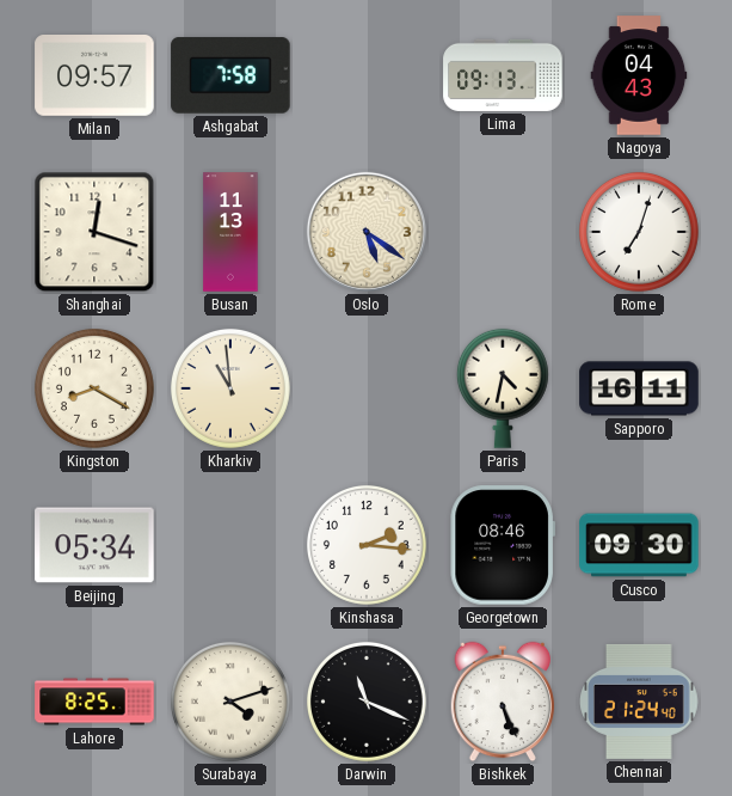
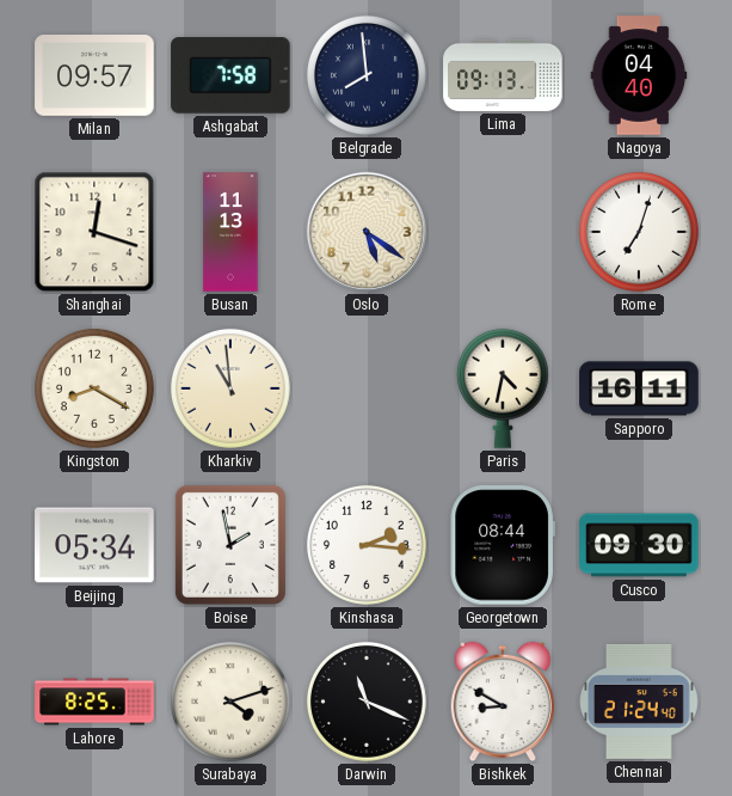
Belgrade: none -> 7:59
Nagoya: 04:43 -> 04:40
Boise: none -> 1:58
Georgetown: 08:46 -> 08:44
Bishkek: 5:26 -> 8:50
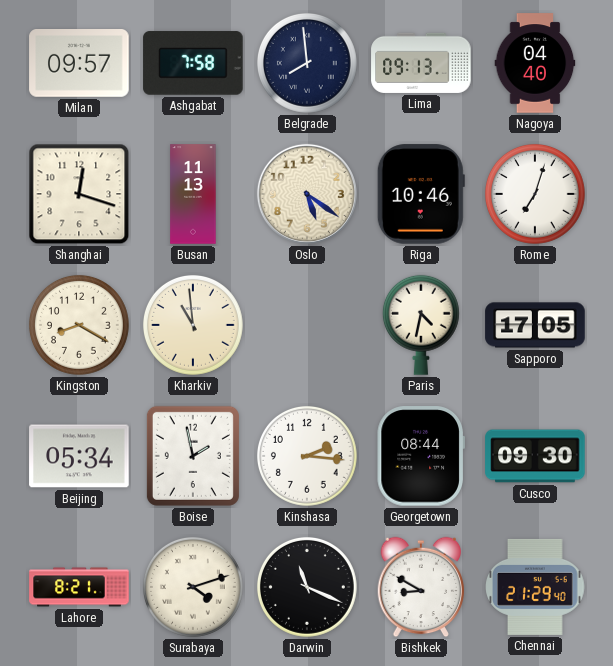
Riga: none -> 10:46
Sapporo: 16:11 -> 17:05
Lahore: 8:25 -> 8:21
Chennai: 21:24 -> 21:29
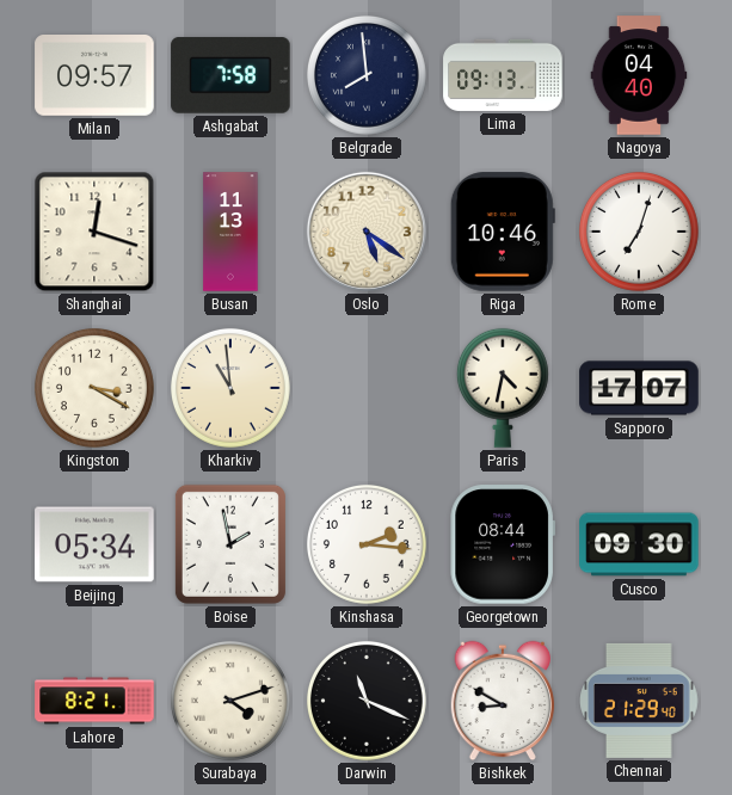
Kingston: 8:20 -> 3:20
Sapporo: 17:05 -> 17:07
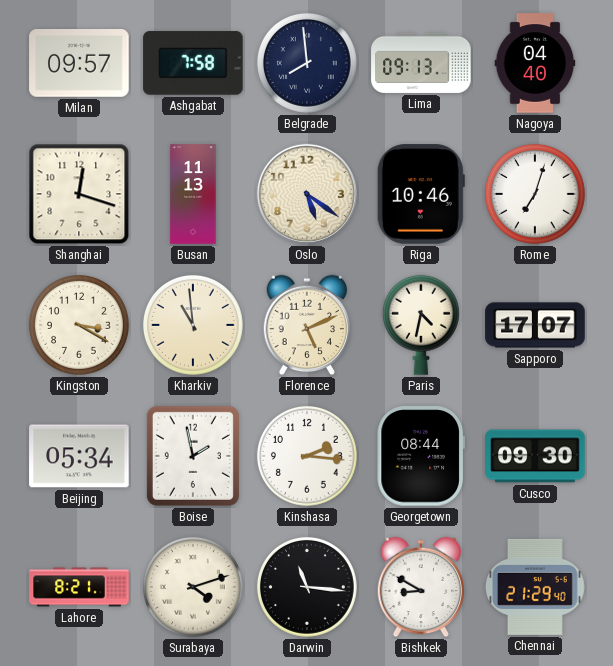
Florence: none -> 5:11
Darwin: 11:19 -> 11:16
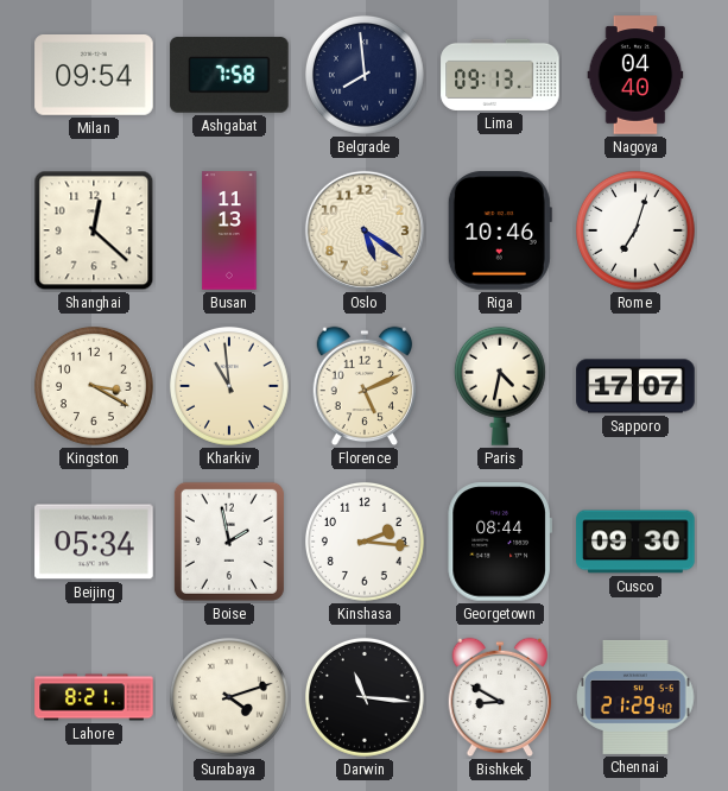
Milan: 09:57 -> 09:54
Shanghai: 12:18 -> 12:22
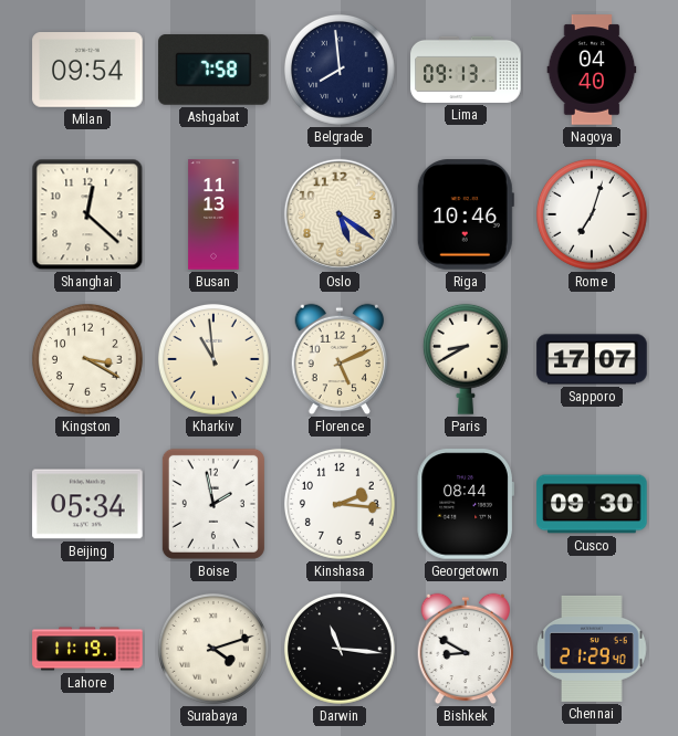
Paris: 4:32 -> 8:40
Lahore: 8:21 -> 11:19
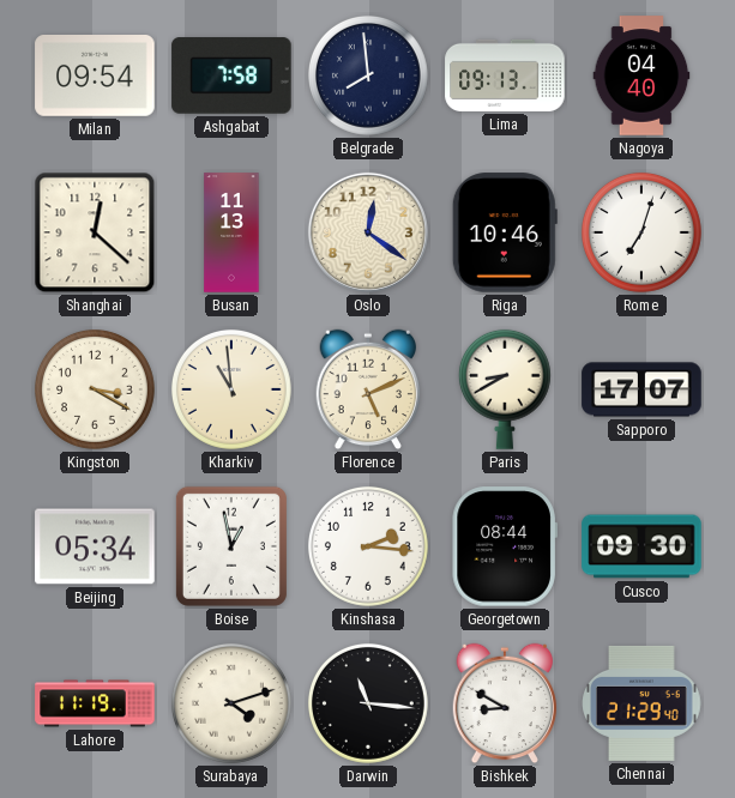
Oslo: 5:21 -> 12:21
Boise: 1:58 -> 12:58
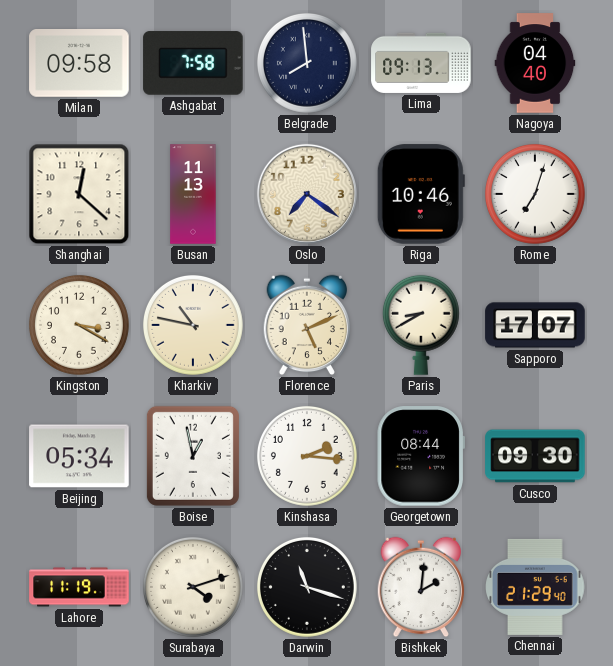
Milan: 09:54 -> 09:58
Oslo: 12:21 -> 7:21
Kharkiv: 10:59 -> 10:47
Darwin: 11:16 -> 11:18
Bishkek: 8:50 -> 2:01
